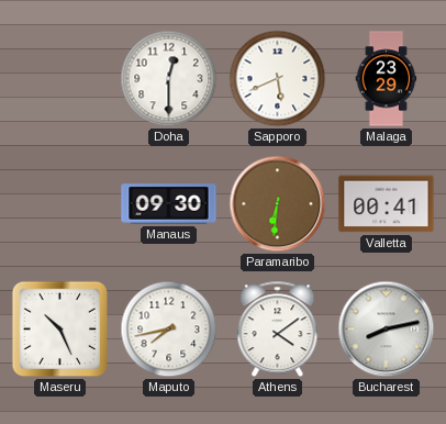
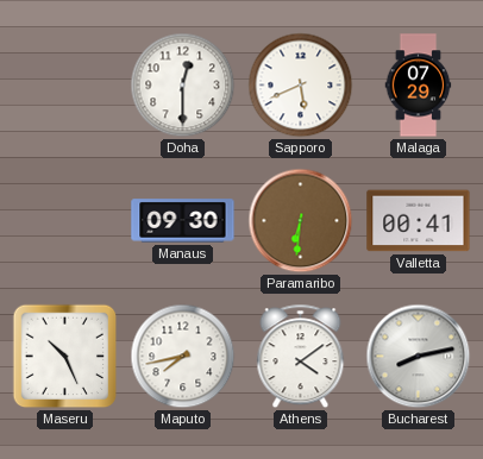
Malaga: 23:29 -> 07:29
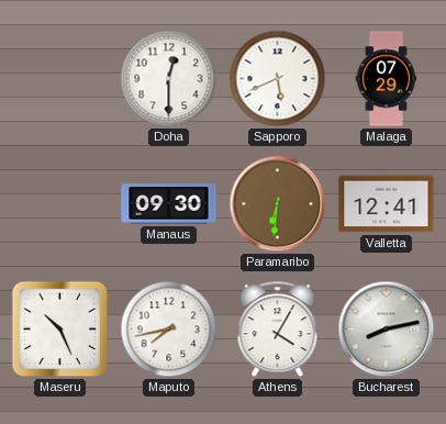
Valletta: 00:41 -> 12:41
Athens: 4:09 -> 4:05
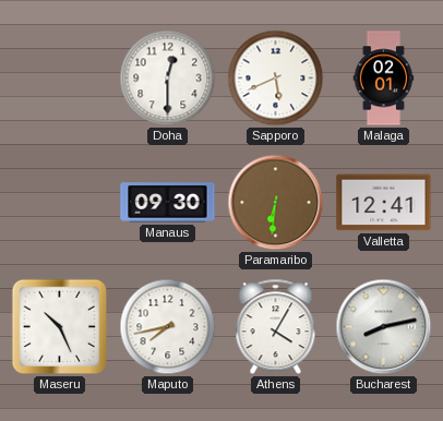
Malaga: 07:29 -> 02:01
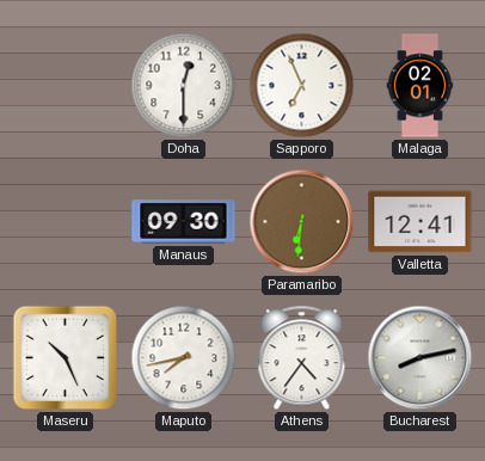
Sapporo: 5:41 -> 6:56
Athens: 4:05 -> 4:36
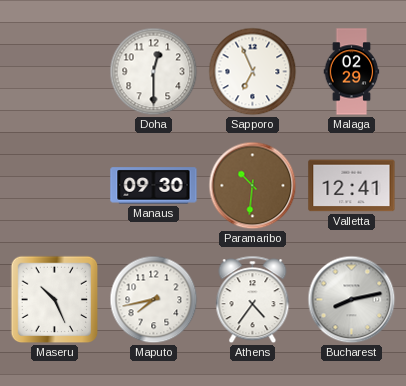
Malaga: 02:01 -> 02:29
Paramaribo: 6:31 -> 10:31
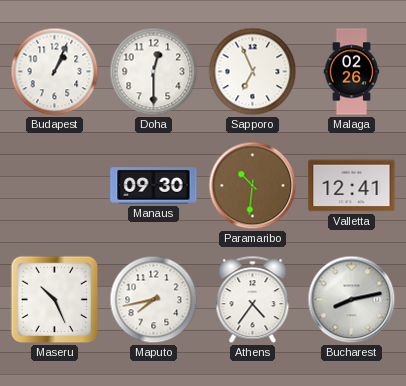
Budapest: none -> 1:04
Malaga: 02:29 -> 02:26
